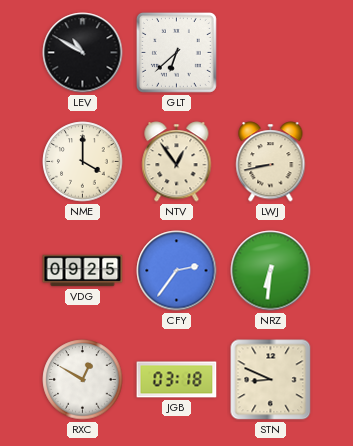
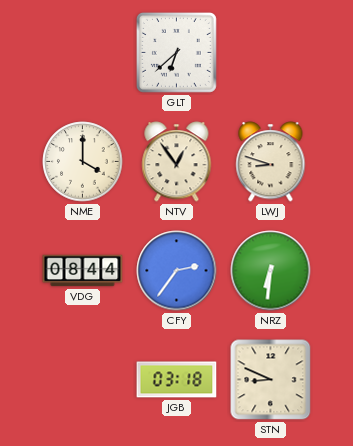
LEV: 10:50 -> none
LWJ: 8:43 -> 8:48
VDG: 09:25 -> 08:44
RXC: 12:50 -> none
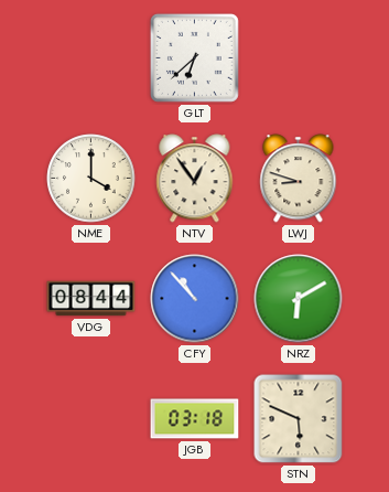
CFY: 2:36 -> 10:53
NRZ: 6:31 -> 6:10
STN: 8:49 -> 5:49
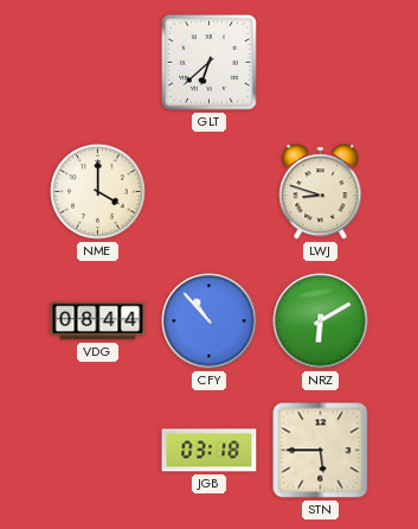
NTV: 12:54 -> none
STN: 5:49 -> 5:45
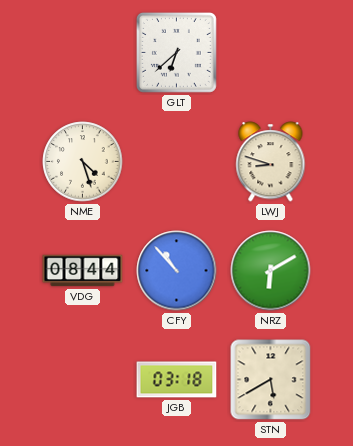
NME: 4:00 -> 4:27
STN: 5:45 -> 5:40
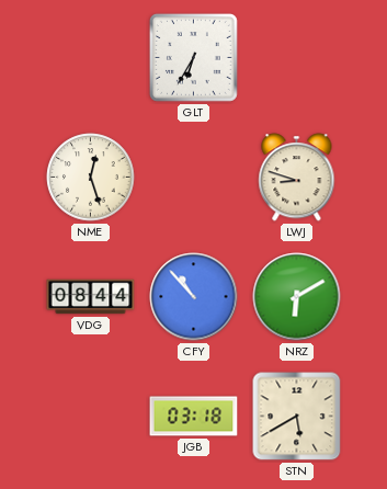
GLT: 6:38 -> 6:35
NME: 4:27 -> 12:27
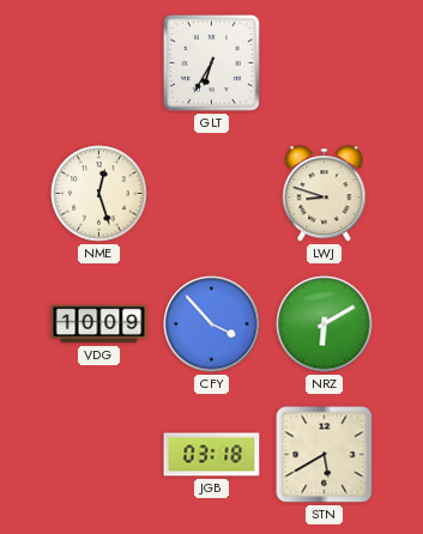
VDG: 08:44 -> 10:09
CFY: 10:53 -> 3:53
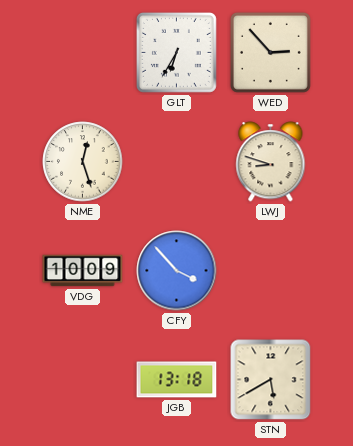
WED: none -> 2:53
NRZ: 6:10 -> none
JGB: 03:18 -> 13:18
